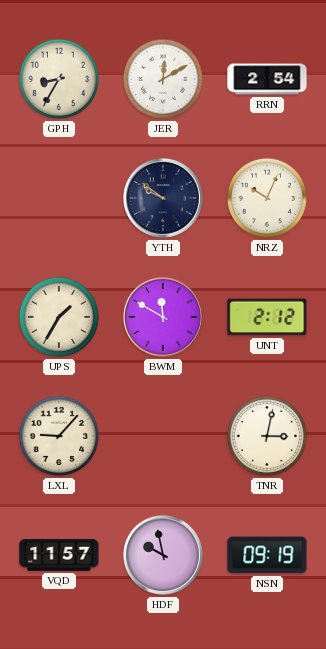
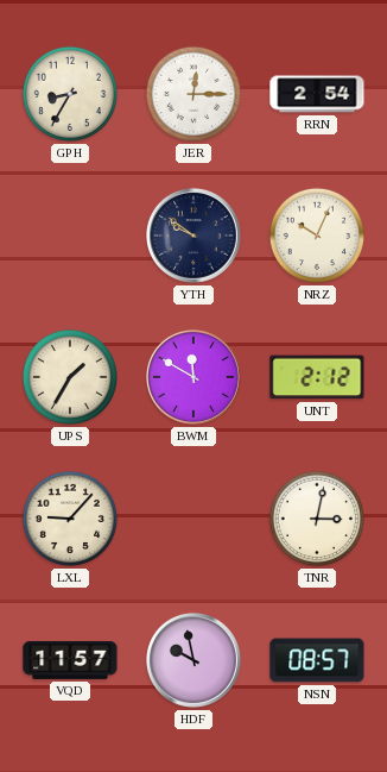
JER: 12:10 -> 12:15
NSN: 09:19 -> 08:57
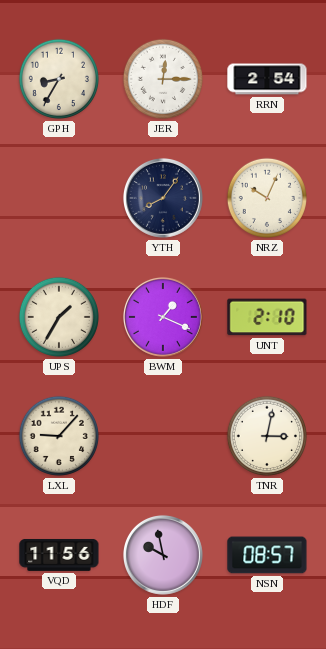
YTH: 9:51 -> 8:06
BWM: 11:50 -> 1:19
UNT: 2:12 -> 2:10
VQD: 11:57 -> 11:56
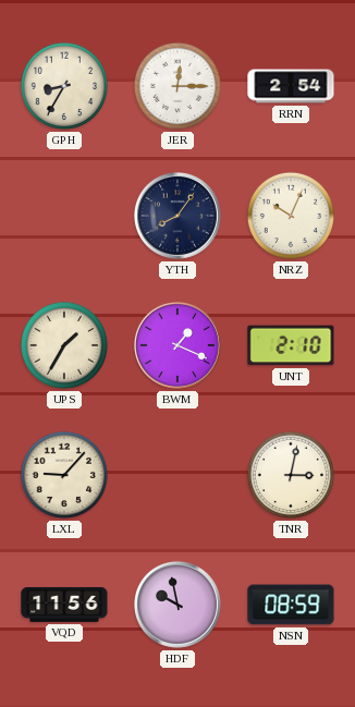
NSN: 08:57 -> 08:59
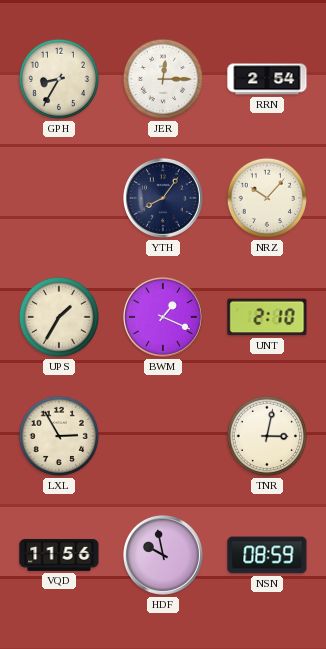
NRZ: 10:04 -> 10:07
LXL: 9:07 -> 2:55
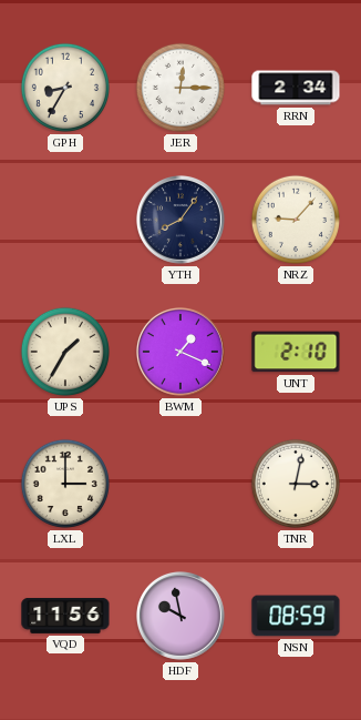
RRN: 2:54 -> 2:34
NRZ: 10:07 -> 9:07
LXL: 2:55 -> 3:00
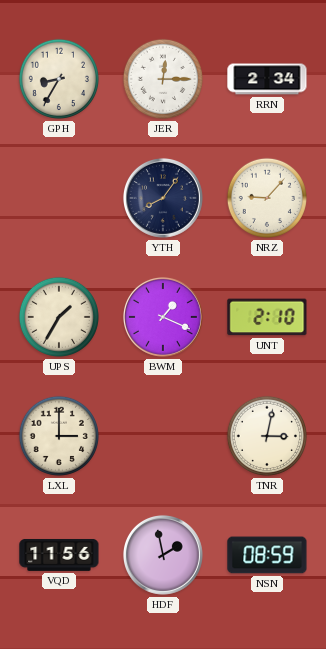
HDF: 9:58 -> 1:58
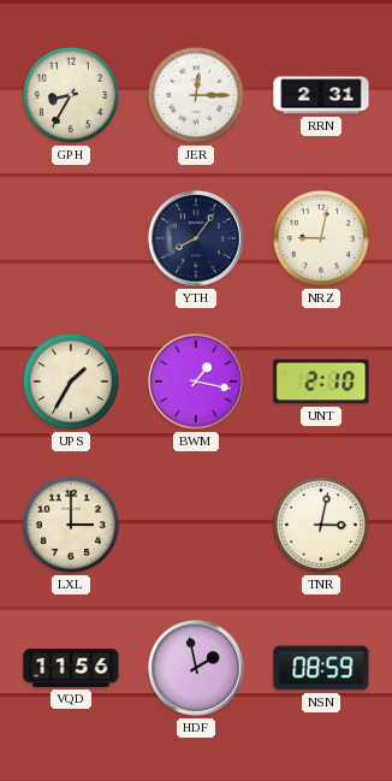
RRN: 2:34 -> 2:31
NRZ: 9:07 -> 9:02
BWM: 1:19 -> 1:17
